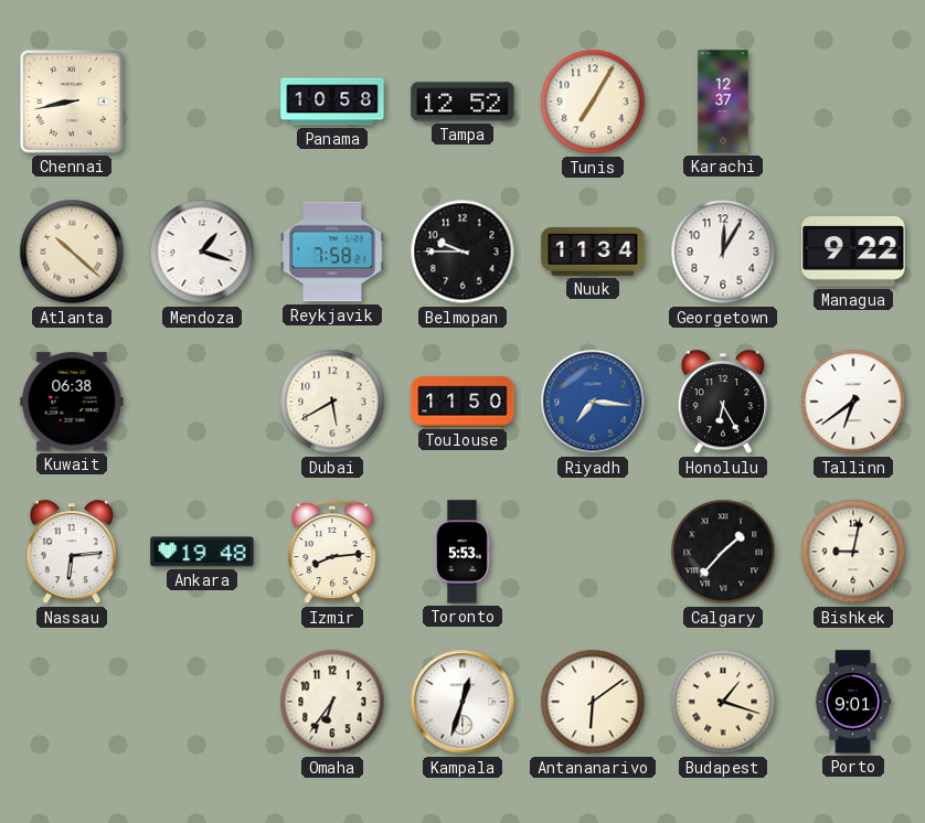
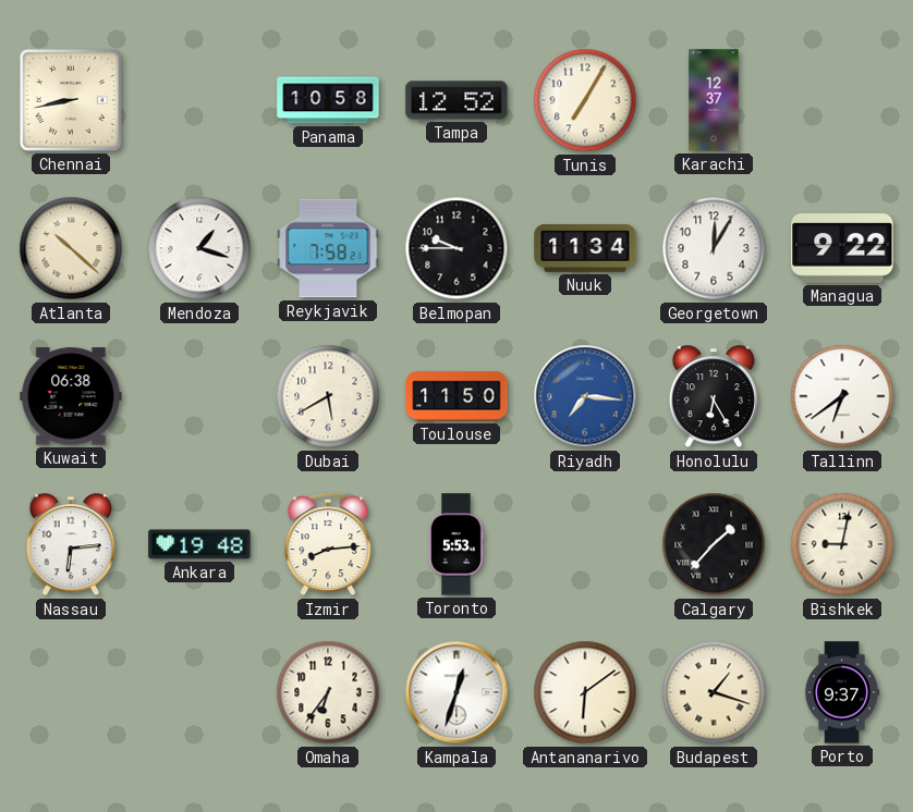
Porto: 9:01 -> 9:37
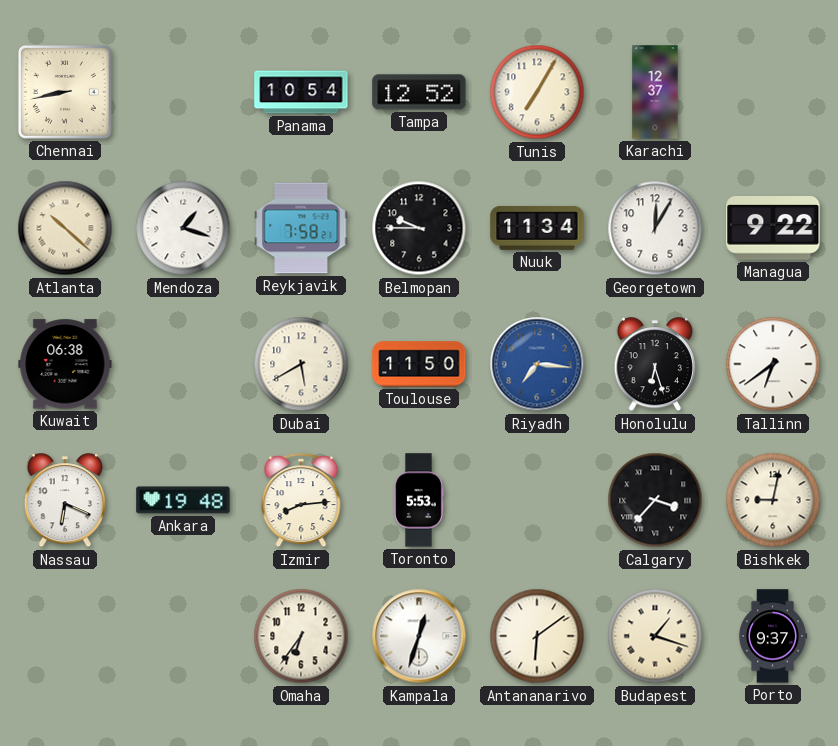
Panama: 10:58 -> 10:54
Honolulu: 6:25 -> 6:27
Nassau: 6:14 -> 6:19
Calgary: 1:37 -> 3:37
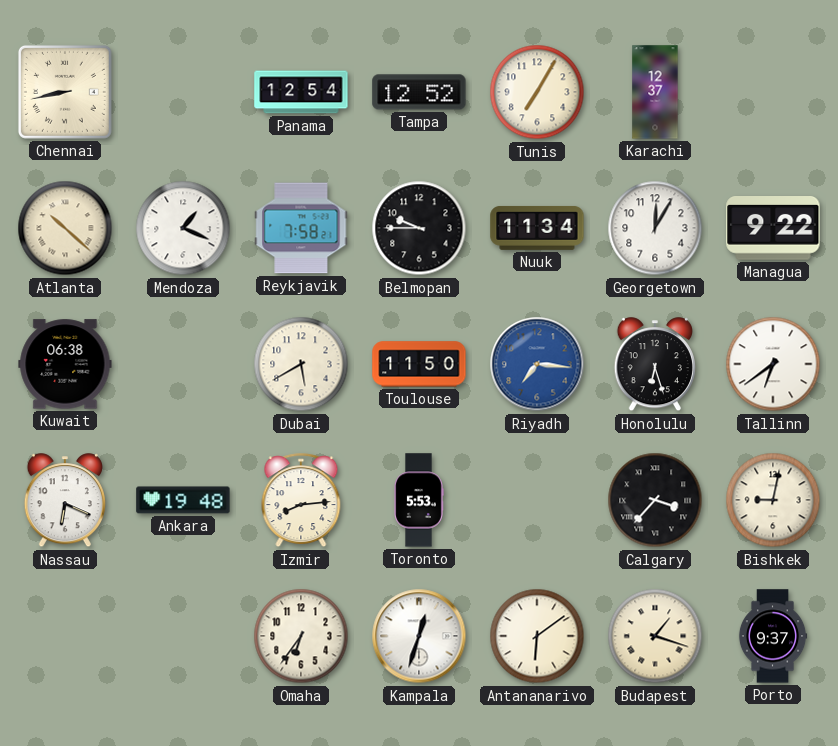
Panama: 10:54 -> 12:54
Mendoza: 1:18 -> 1:19
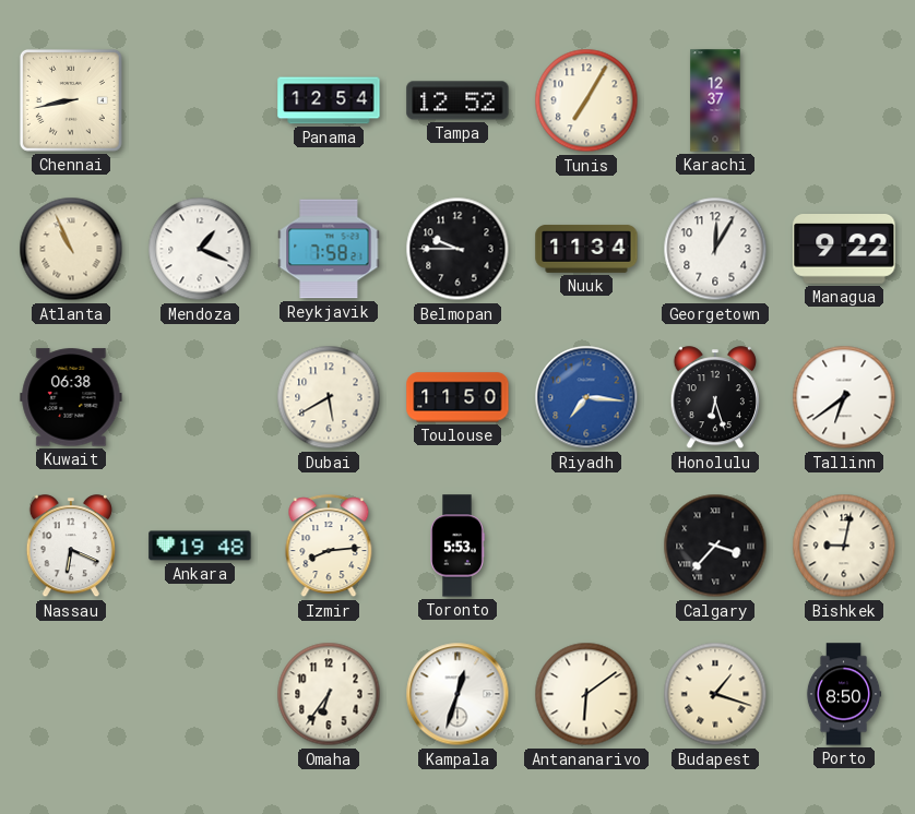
Atlanta: 10:22 -> 10:56
Porto: 9:37 -> 8:50
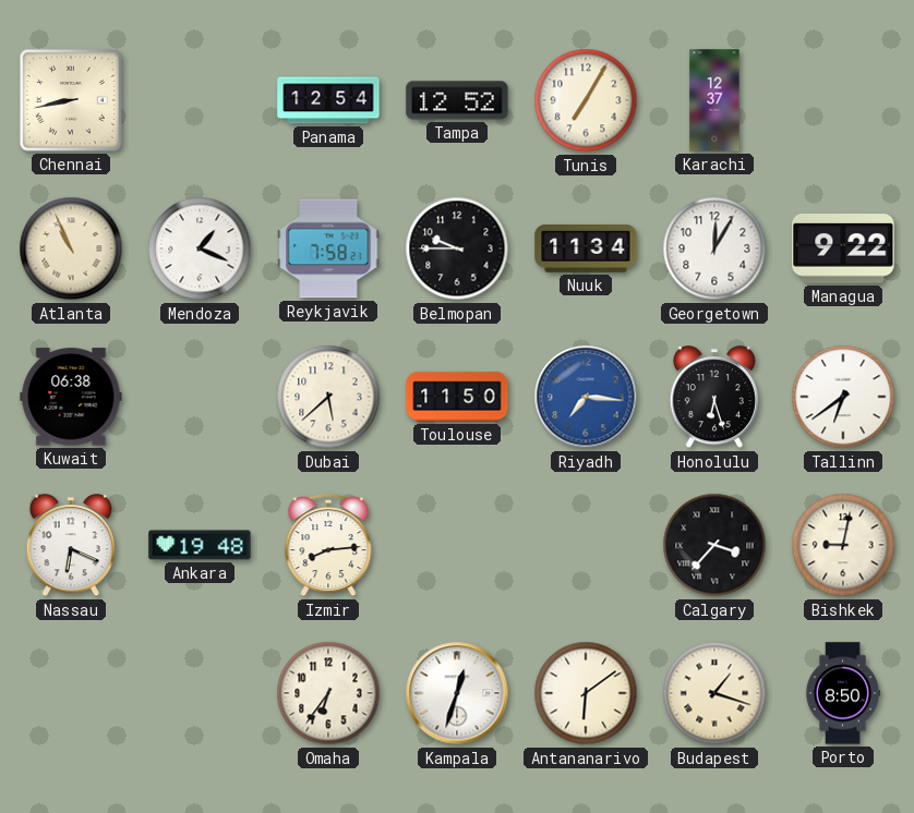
Dubai: 5:40 -> 5:38
Toronto: 5:53 -> none
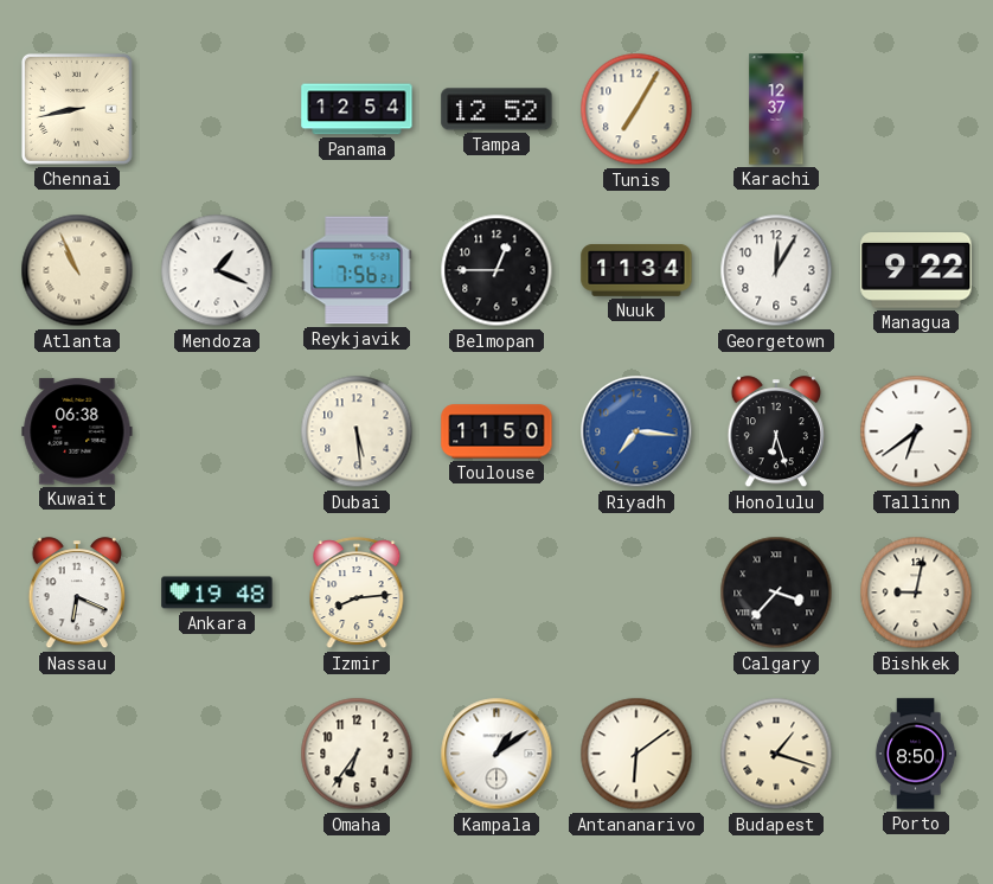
Reykjavik: 7:58 -> 7:56
Belmopan: 9:45 -> 12:45
Dubai: 5:38 -> 5:29
Kampala: 12:33 -> 1:09
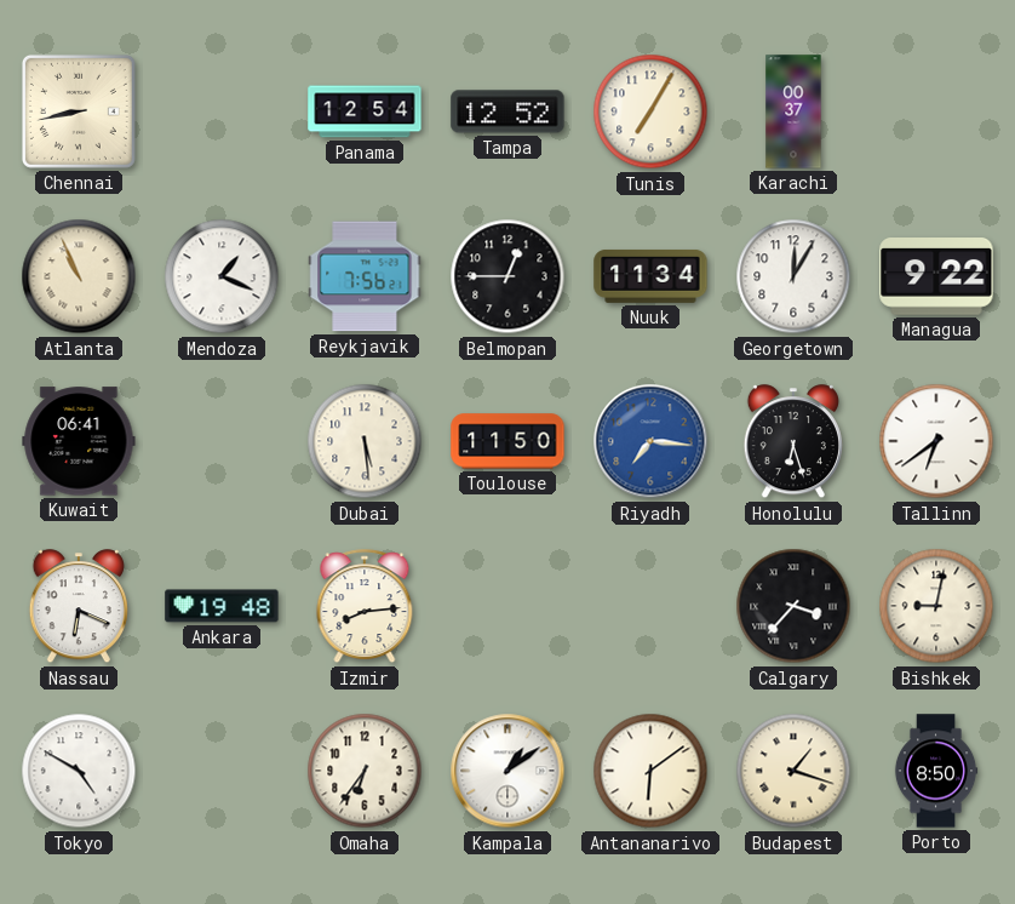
Karachi: 12:37 -> 00:37
Kuwait: 06:38 -> 06:41
Tokyo: none -> 4:50
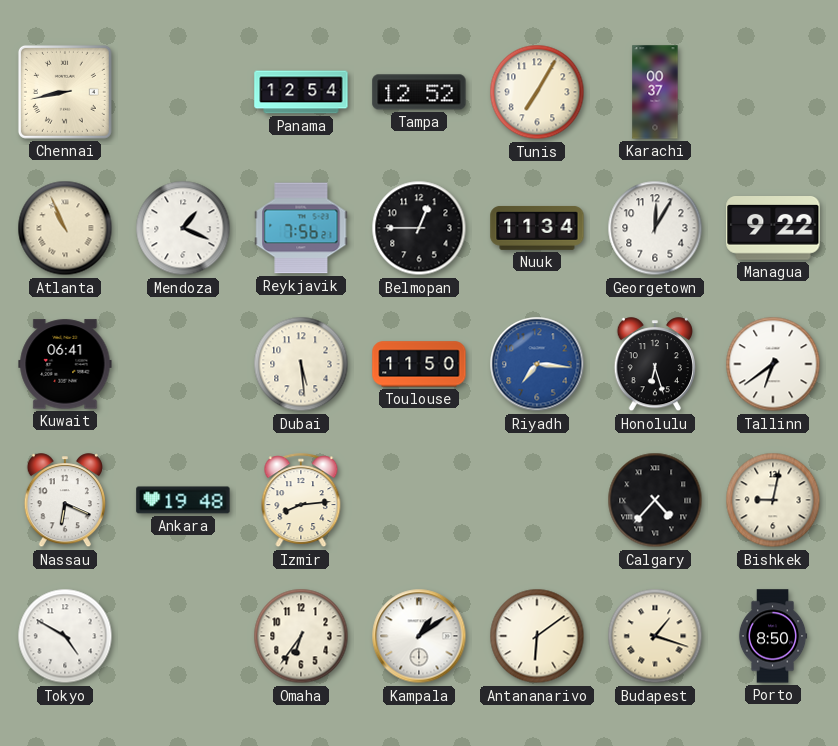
Calgary: 3:37 -> 4:37
